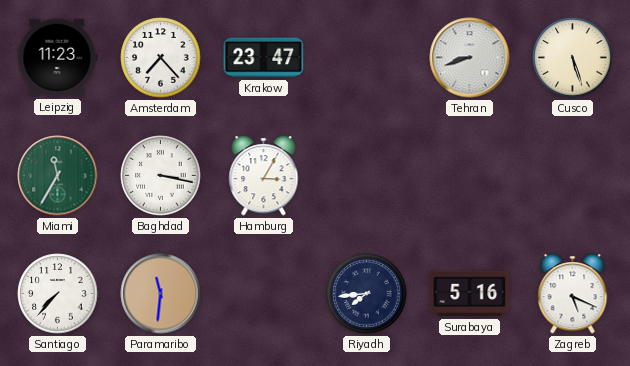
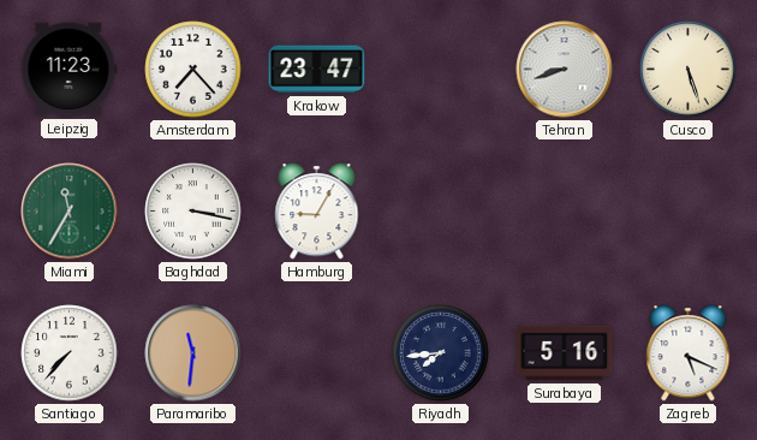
Hamburg: 3:05 -> 9:05
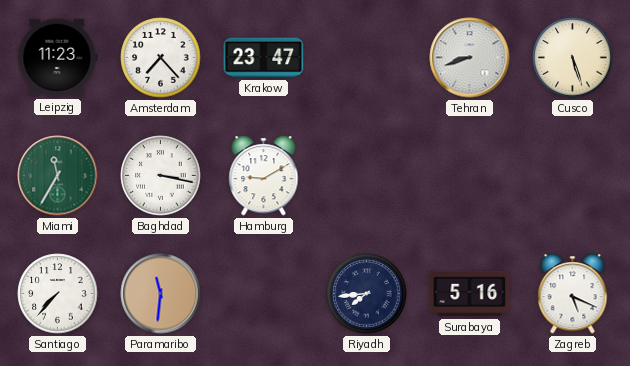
Hamburg: 9:05 -> 9:10
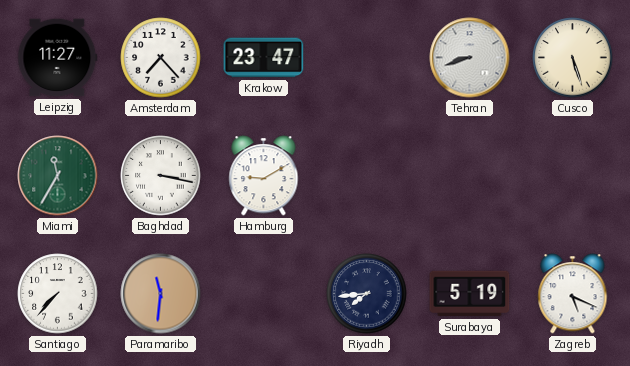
Leipzig: 11:23 -> 11:27
Surabaya: 5:16 -> 5:19
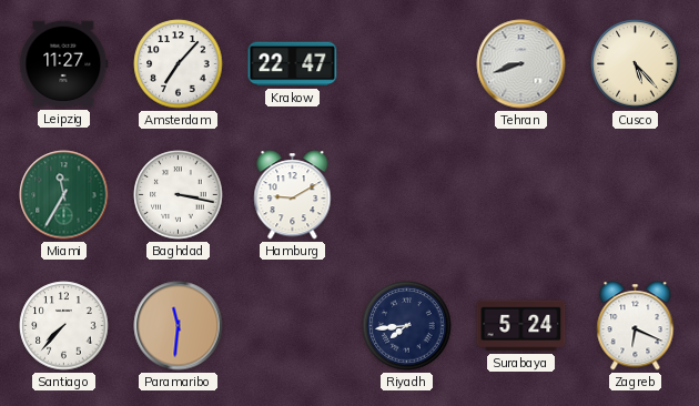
Amsterdam: 7:23 -> 7:07
Krakow: 23:47 -> 22:47
Cusco: 5:27 -> 5:23
Surabaya: 5:19 -> 5:24
Zagreb: 5:19 -> 6:19
